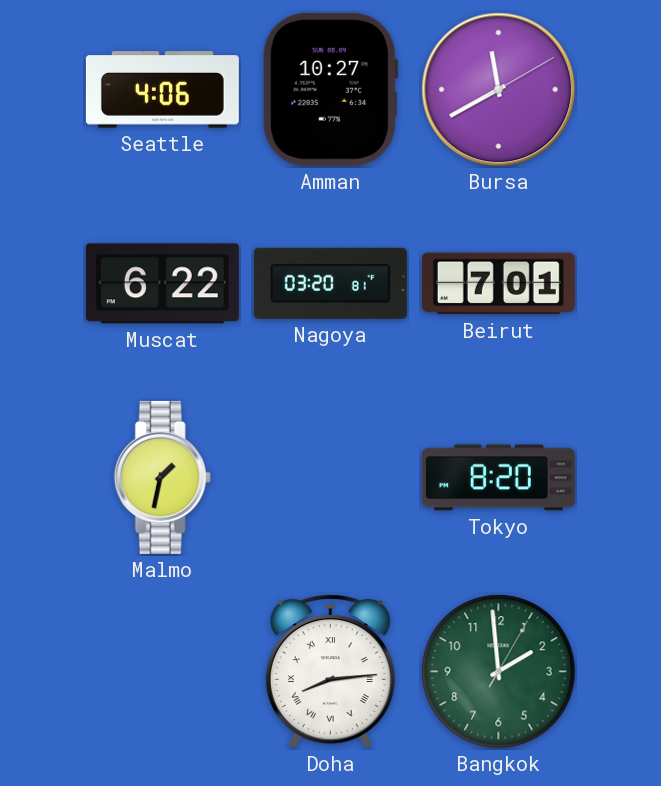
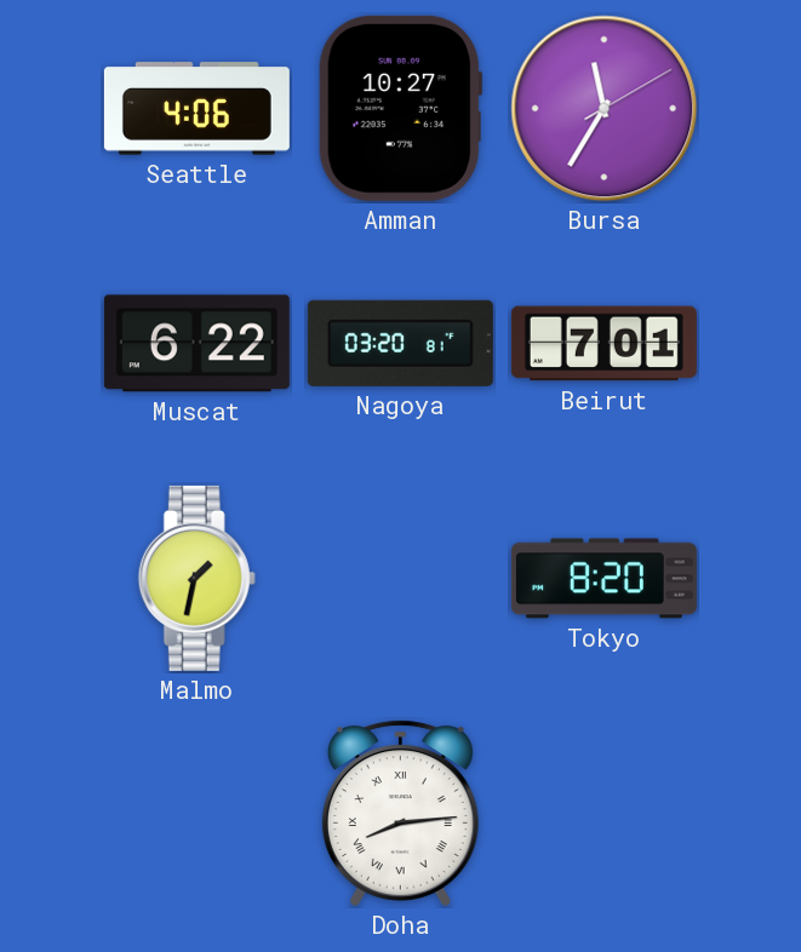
Bursa: 11:40 -> 11:35
Bangkok: 1:59 -> none
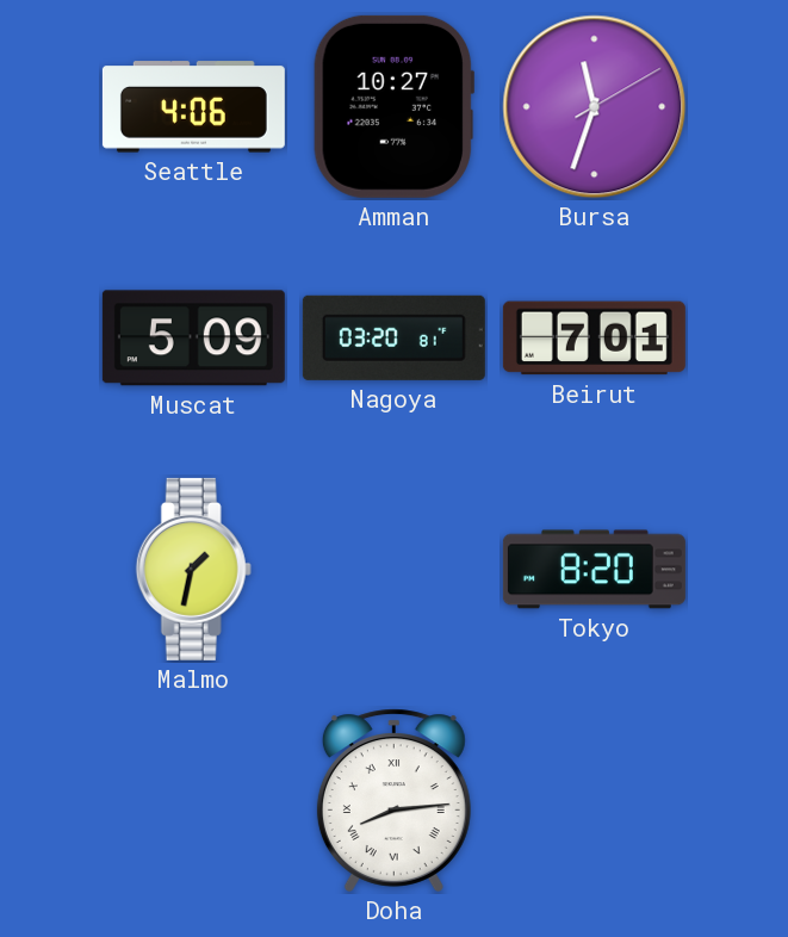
Bursa: 11:35 -> 11:33
Muscat: 6:22 -> 5:09
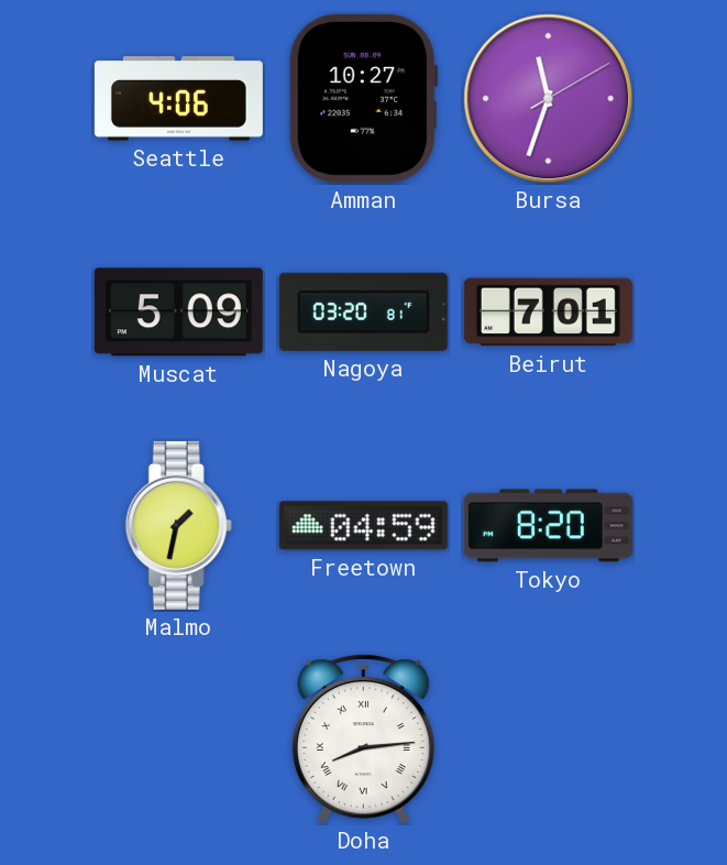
Freetown: none -> 04:59
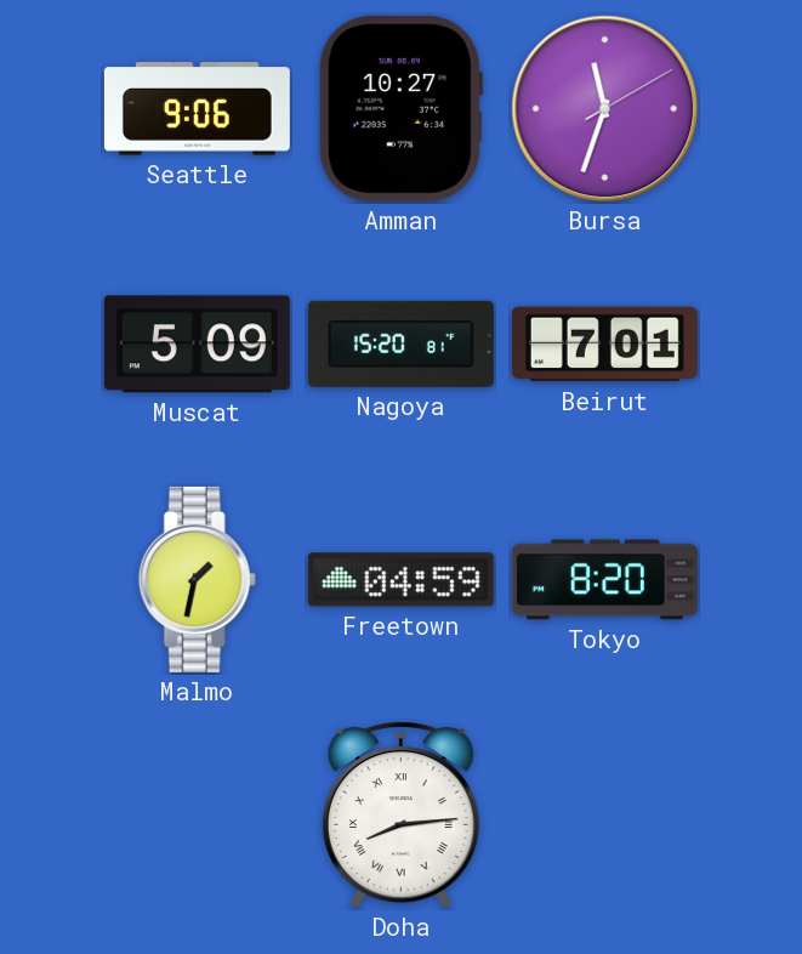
Seattle: 4:06 -> 9:06
Nagoya: 03:20 -> 15:20
